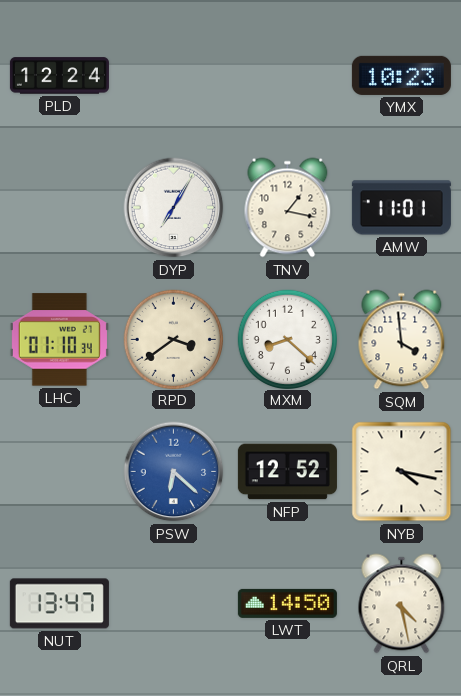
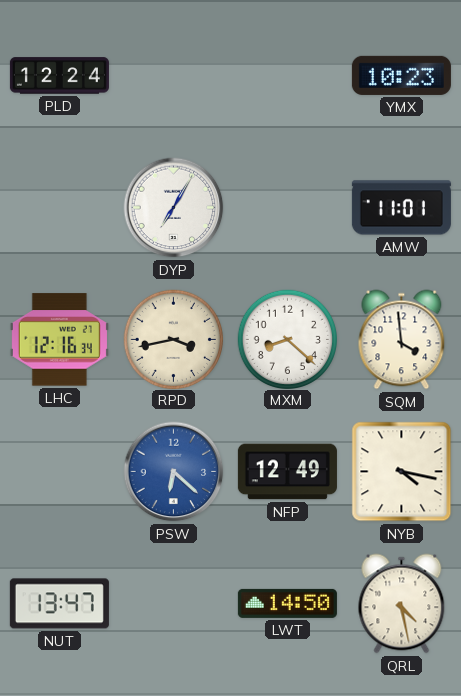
TNV: 1:17 -> none
LHC: 01:10 -> 12:16
RPD: 3:39 -> 3:43
NFP: 12:52 -> 12:49
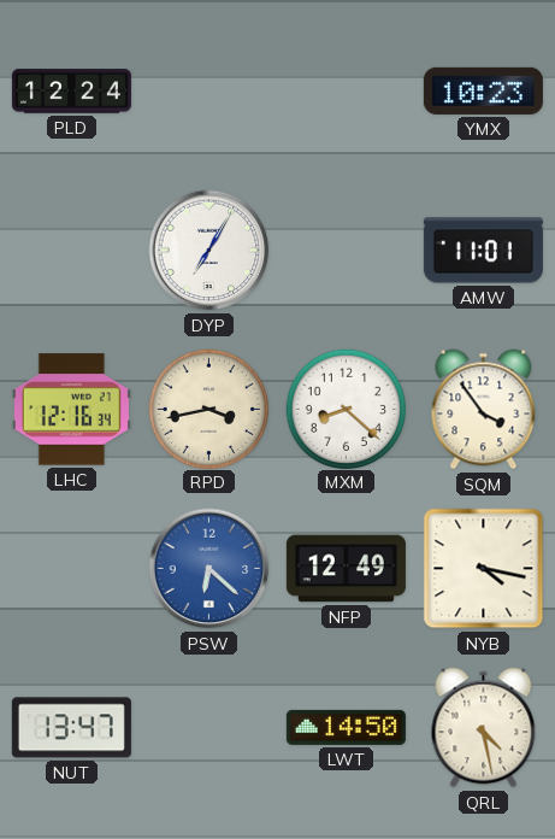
SQM: 3:59 -> 3:54
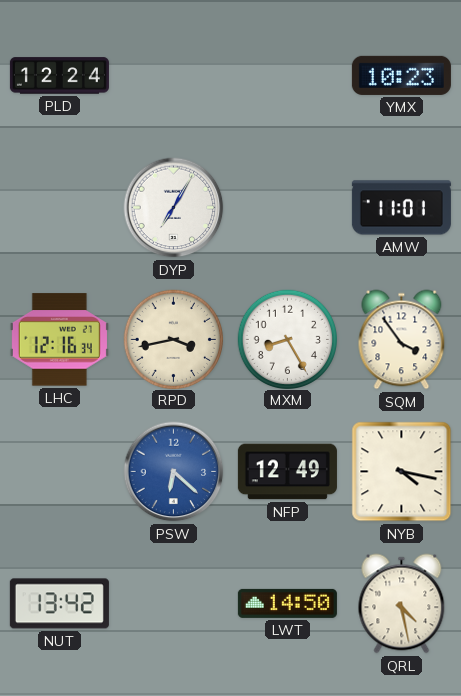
MXM: 8:22 -> 8:25
NUT: 13:47 -> 13:42
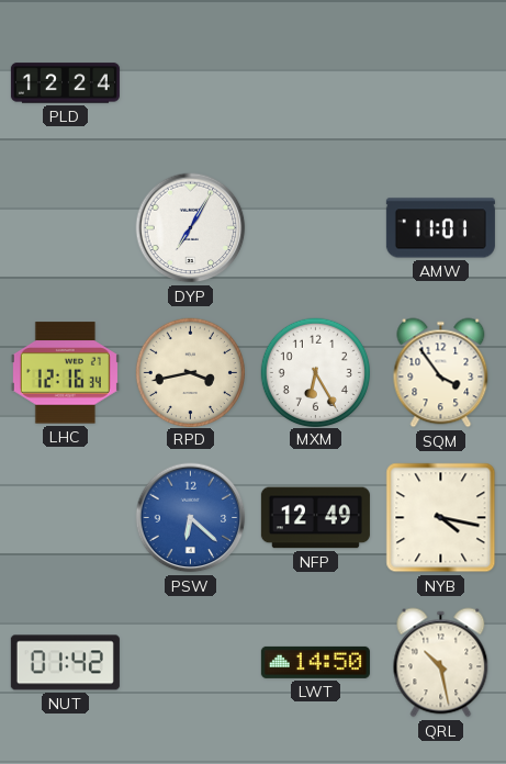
YMX: 10:23 -> none
MXM: 8:25 -> 6:25
NUT: 13:42 -> 01:42
QRL: 4:28 -> 10:28
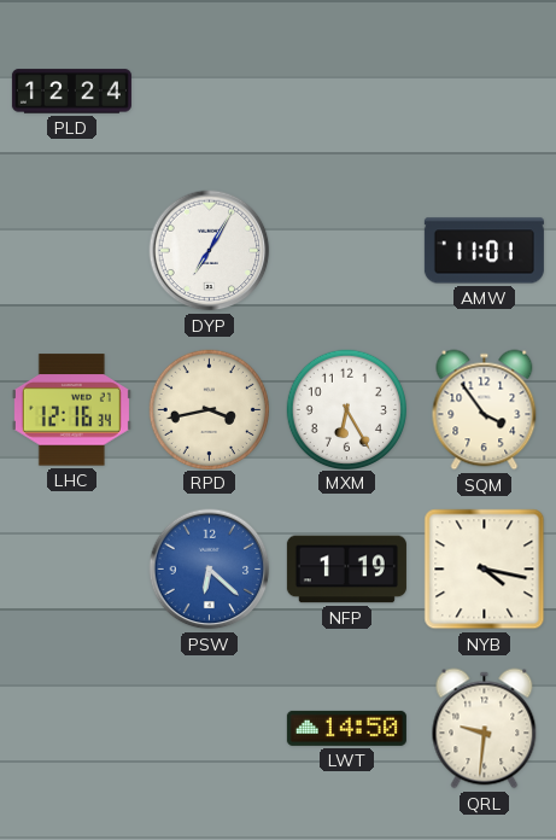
NFP: 12:49 -> 1:19
NUT: 01:42 -> none
QRL: 10:28 -> 9:31
